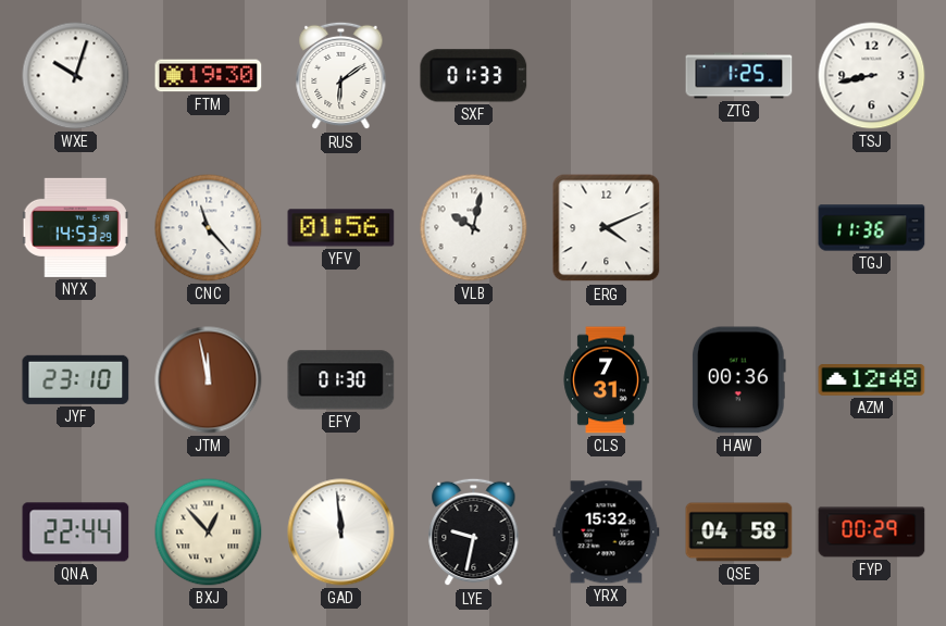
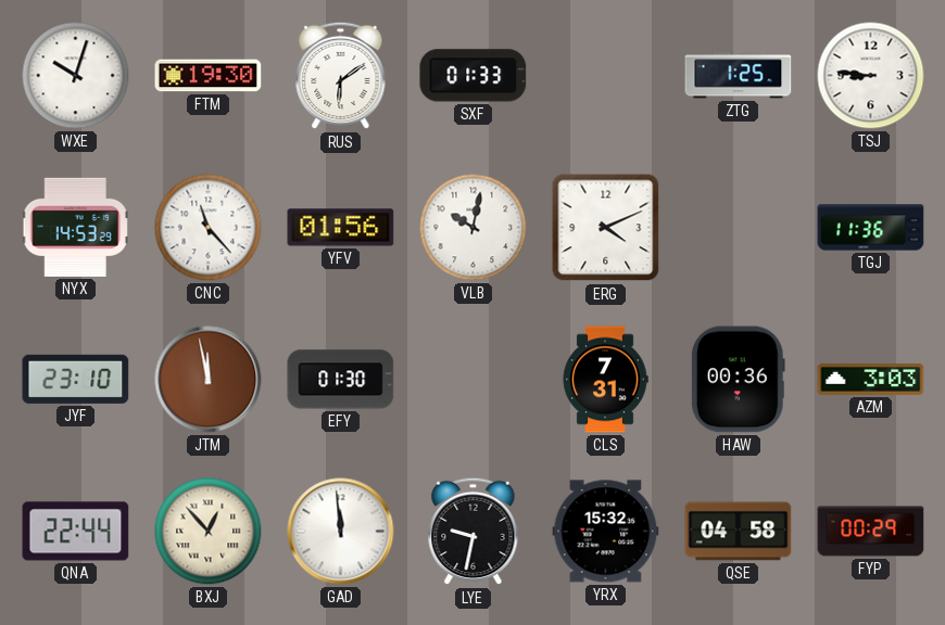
TSJ: 8:43 -> 8:46
AZM: 12:48 -> 3:03
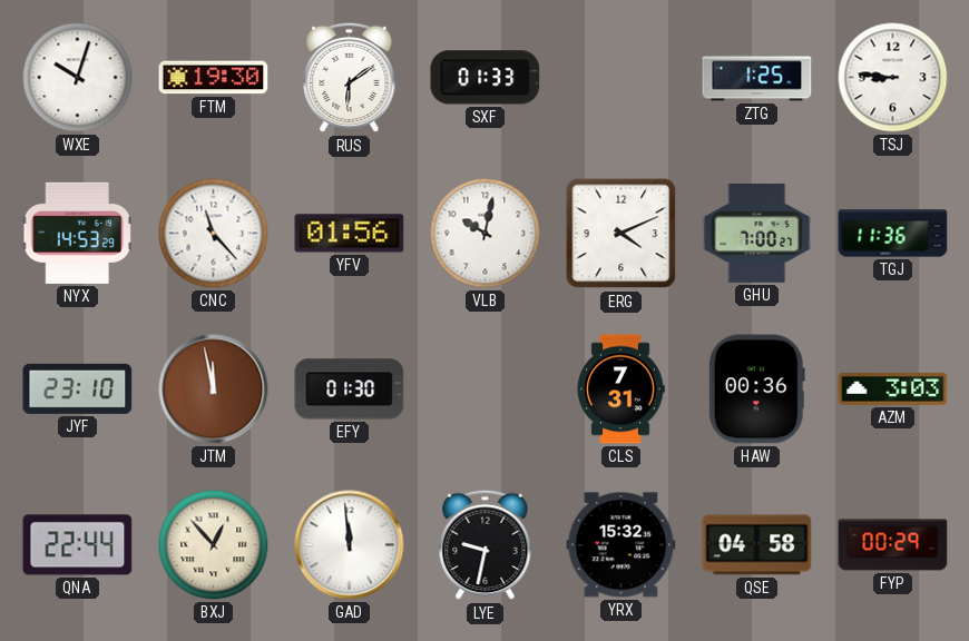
GHU: none -> 7:00
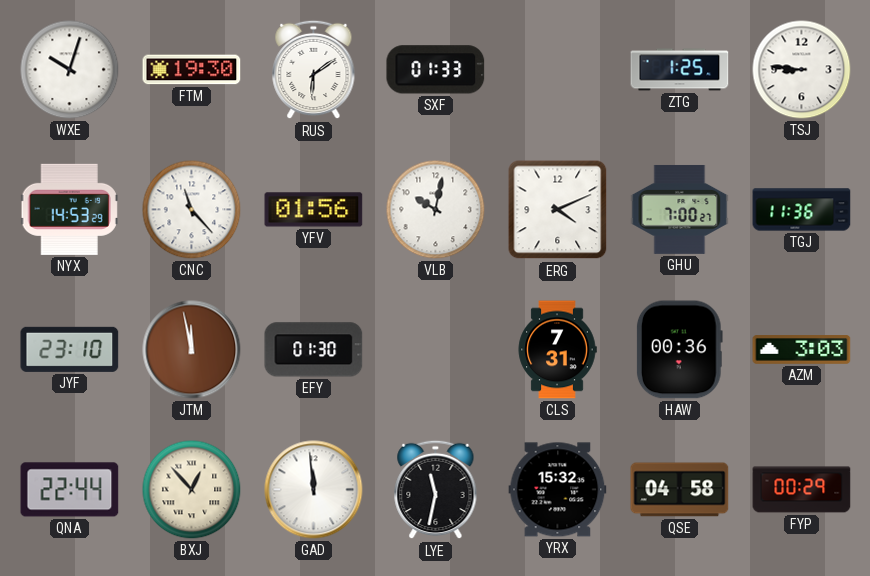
LYE: 9:32 -> 11:32
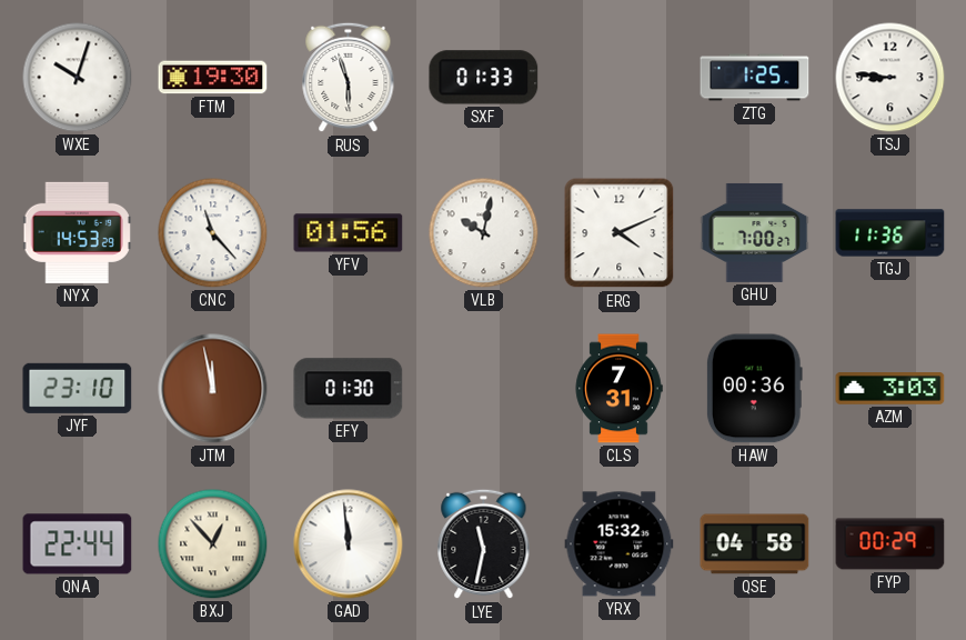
RUS: 6:09 -> 5:57
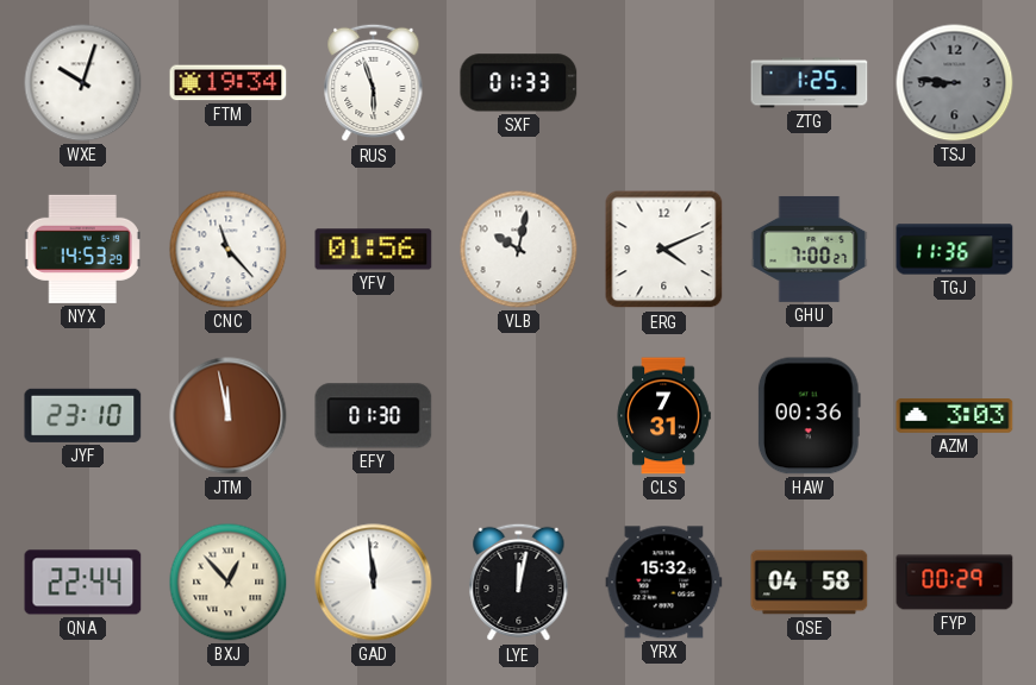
FTM: 19:30 -> 19:34
TSJ dial: white -> grey
LYE: 11:32 -> 12:02
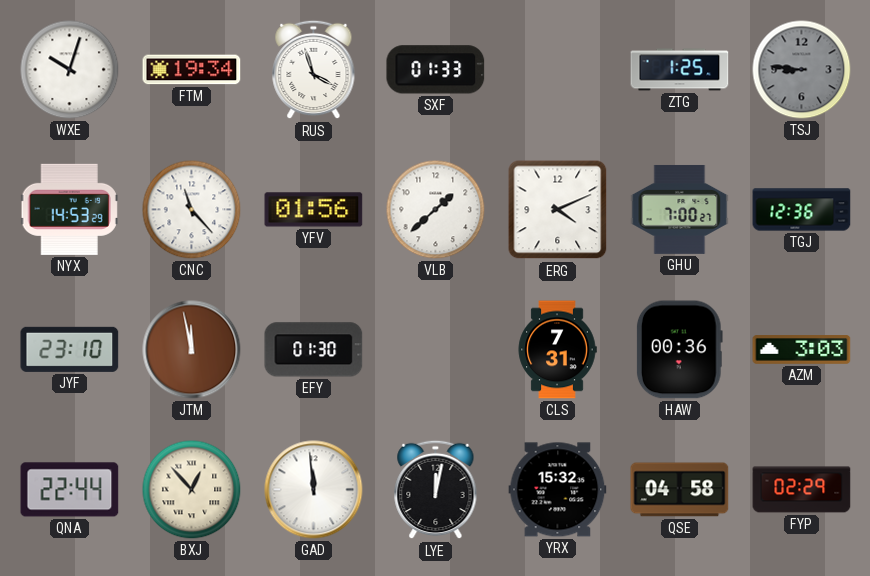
RUS: 5:57 -> 3:57
VLB: 10:02 -> 1:38
TGJ: 11:36 -> 12:36
FYP: 00:29 -> 02:29
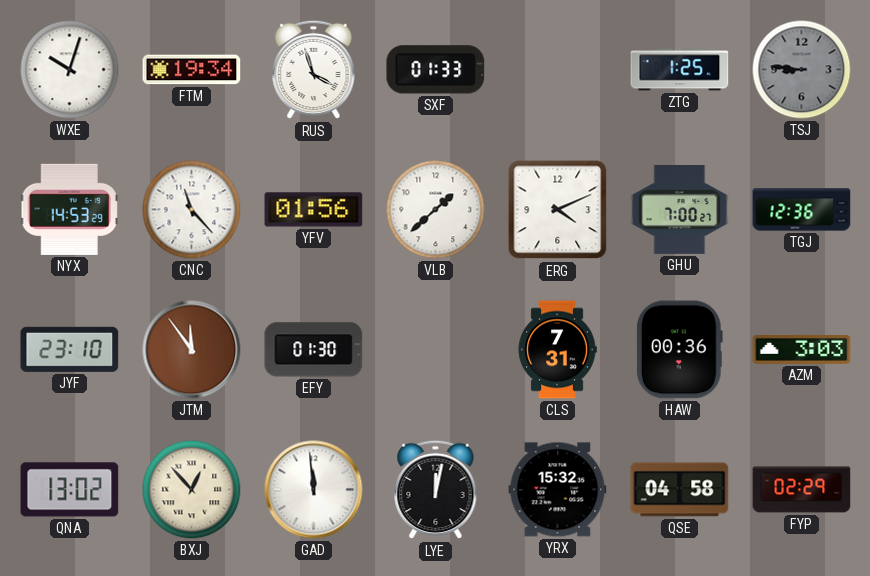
JTM: 11:58 -> 11:54
QNA: 22:44 -> 13:02
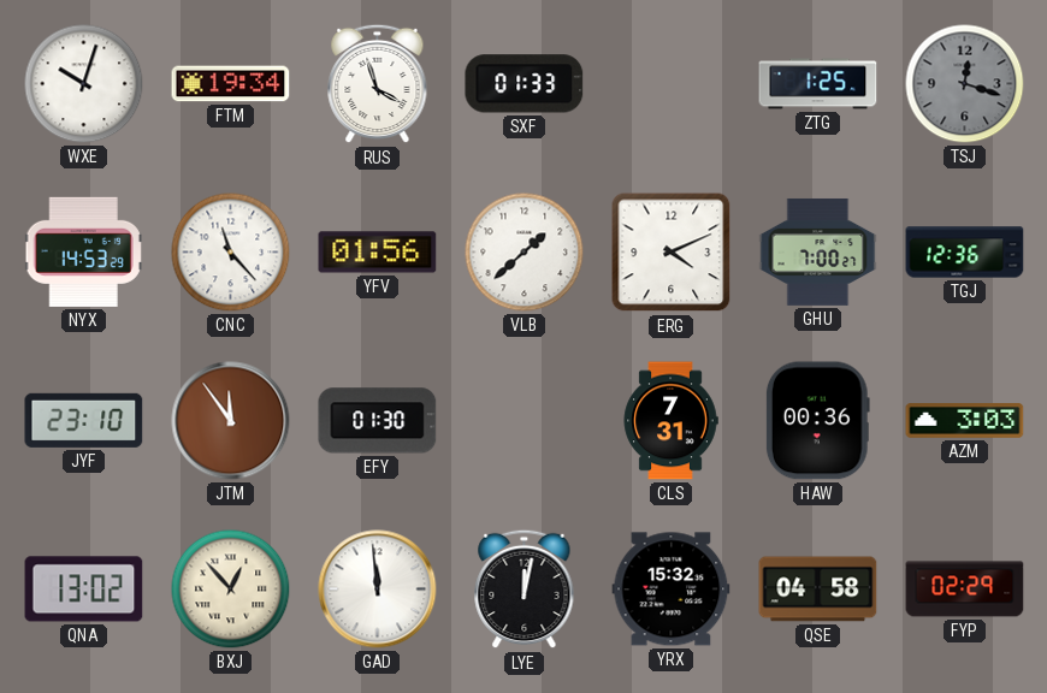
TSJ: 8:46 -> 12:18
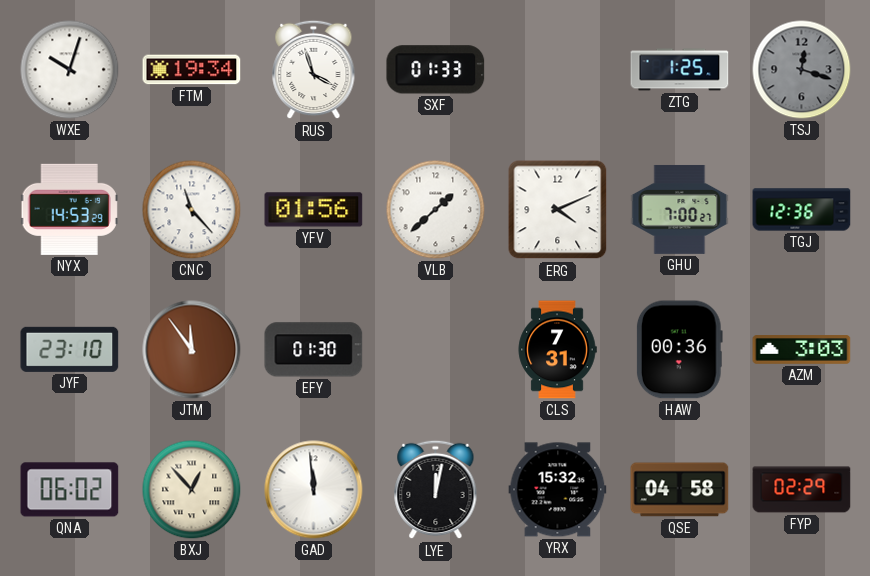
QNA: 13:02 -> 06:02
